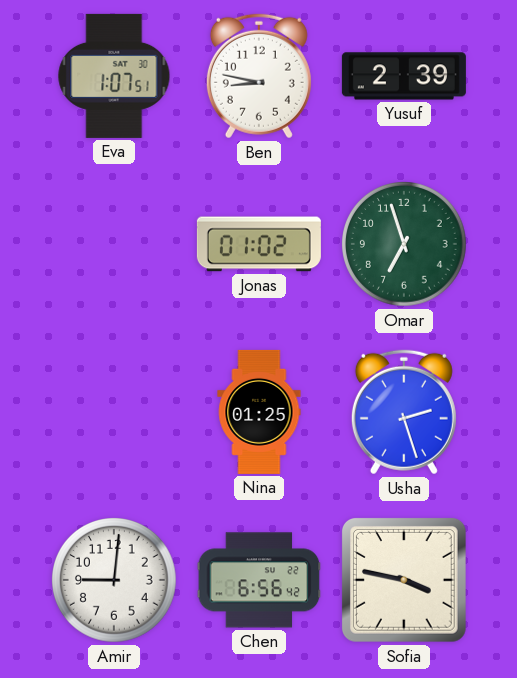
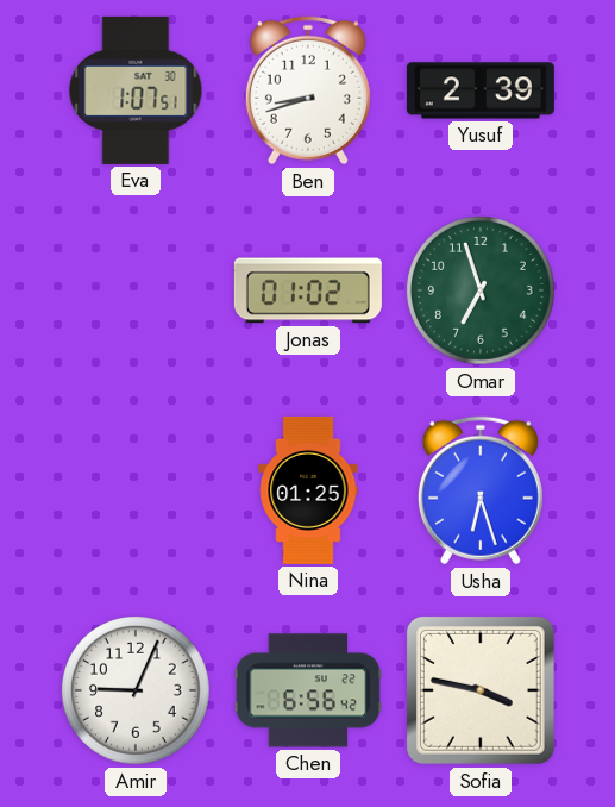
Ben: 8:47 -> 8:42
Usha: 2:27 -> 6:27
Amir: 9:01 -> 9:04
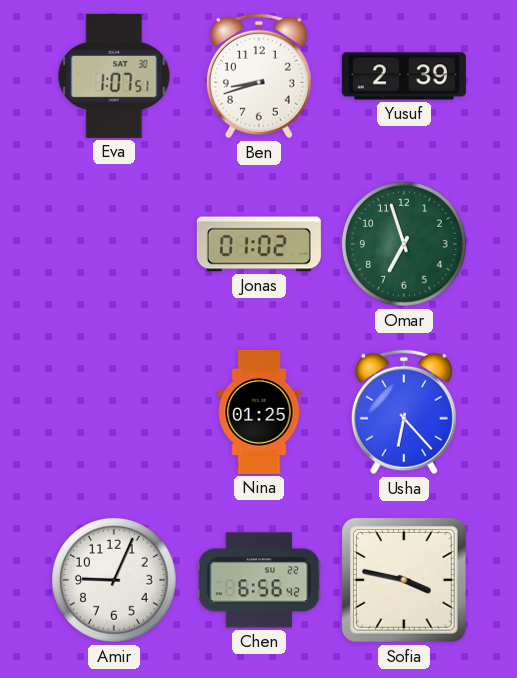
Usha: 6:27 -> 6:23
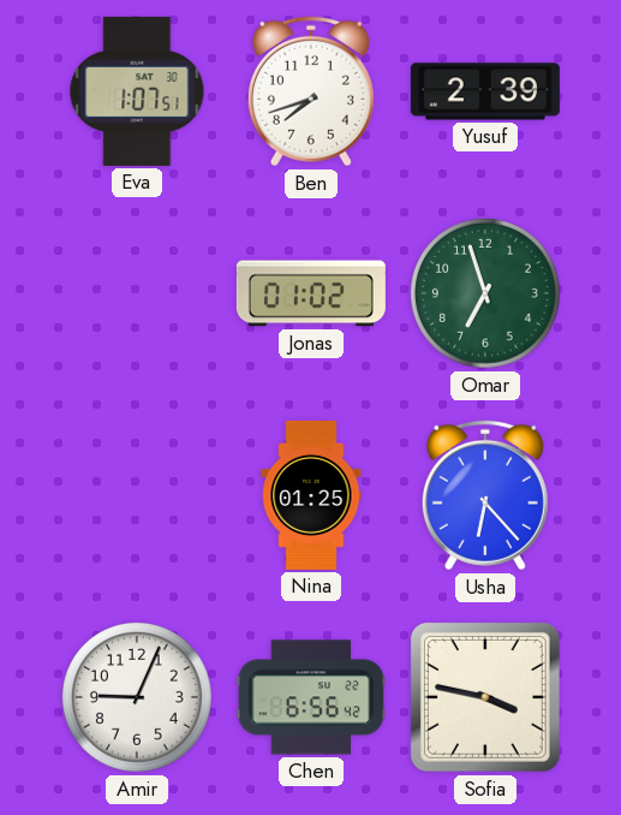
Ben: 8:42 -> 7:42
